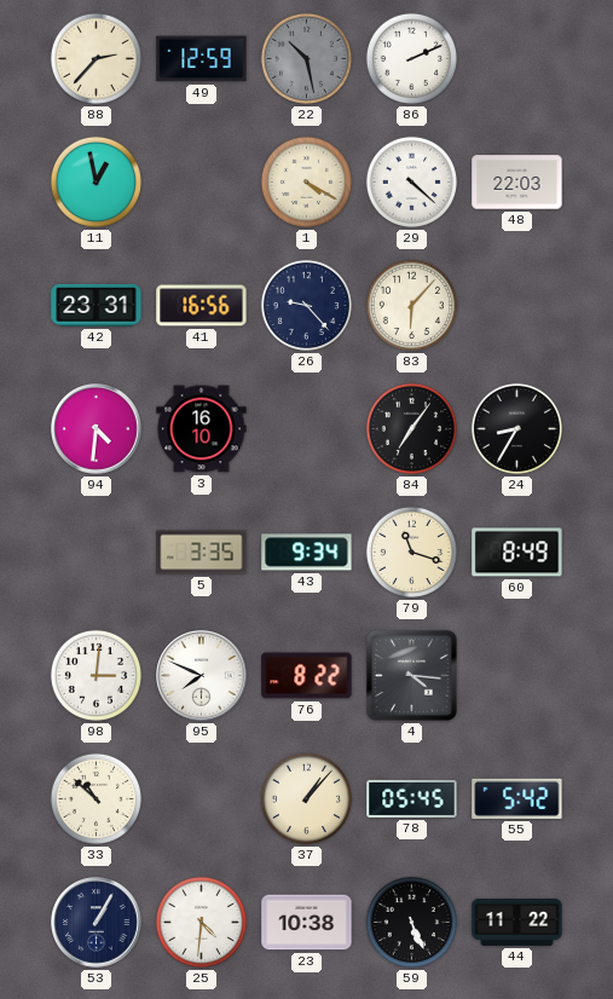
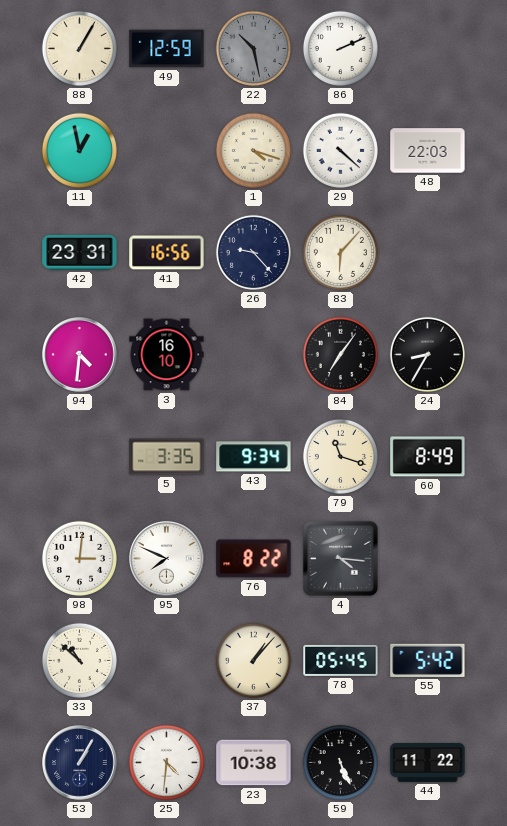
88: 2:37 -> 1:05
1: 4:20 -> 4:18
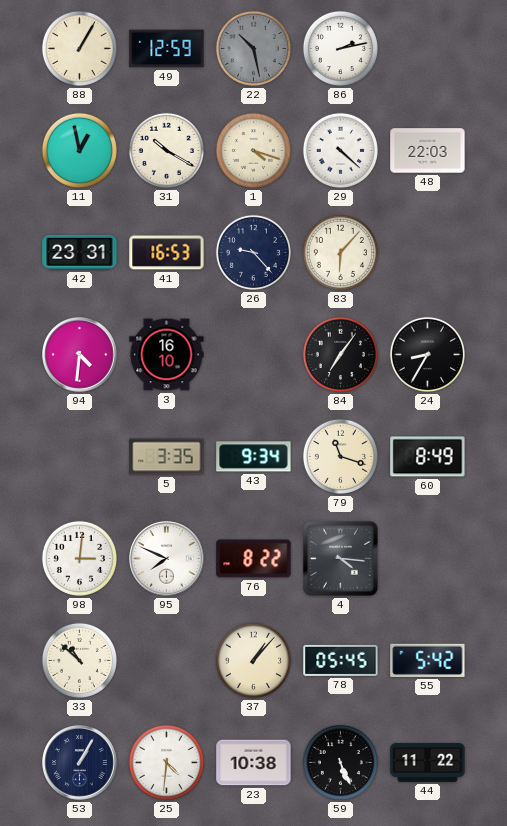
86: 2:11 -> 2:13
31: none -> 10:20
41: 16:56 -> 16:53
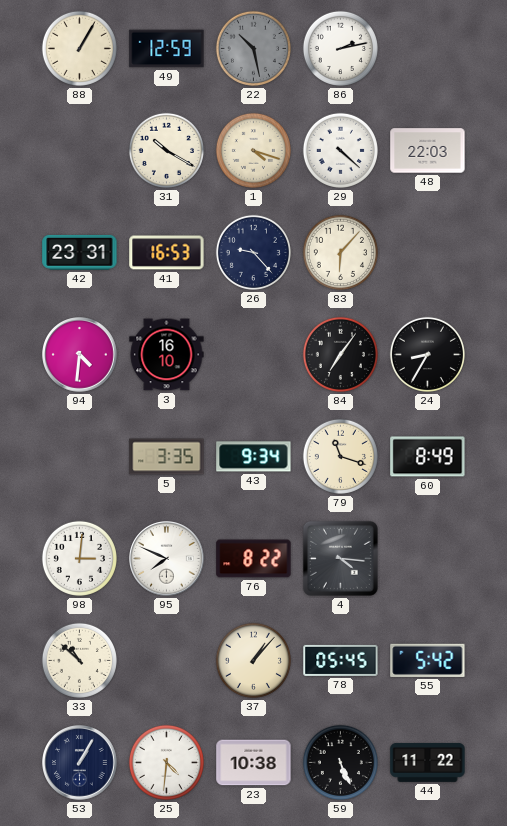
11: 12:58 -> none
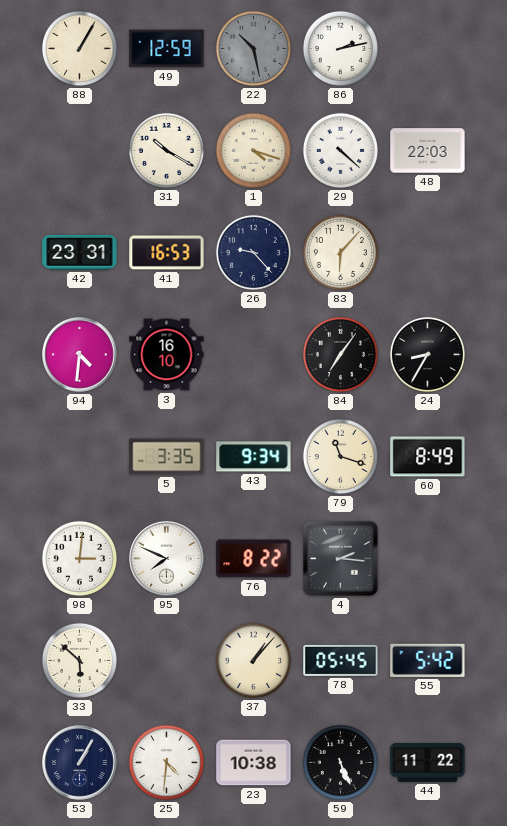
4: 4:16 -> 2:16
33: 10:52 -> 5:52
